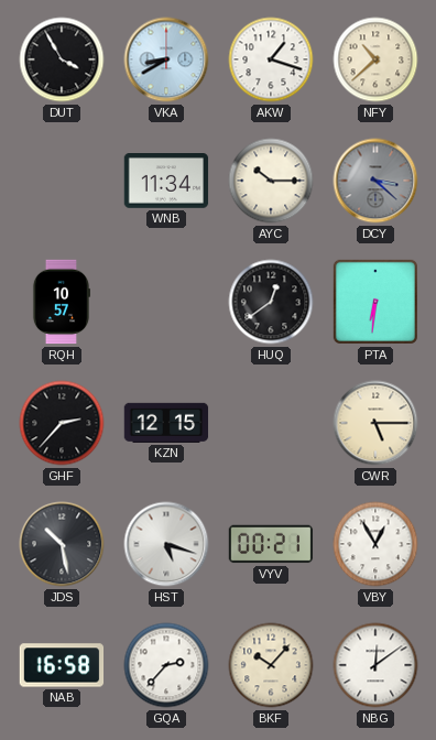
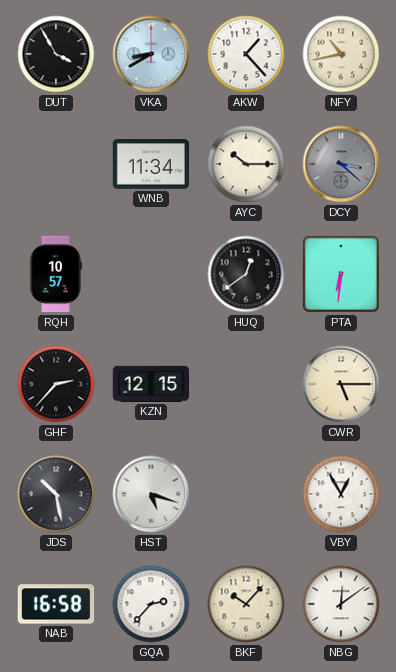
AKW: 1:18 -> 1:23
NFY: 10:38 -> 10:43
VYV: 00:21 -> none
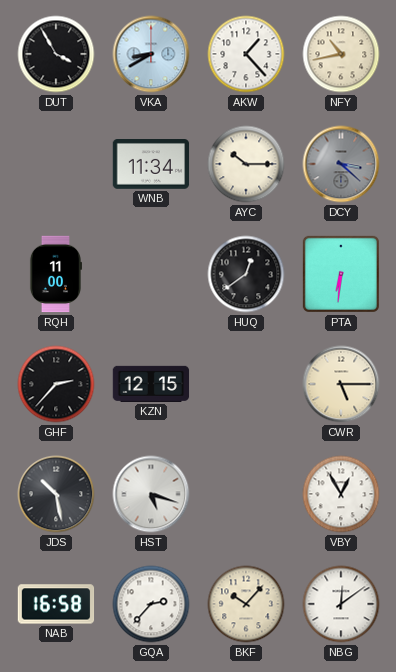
RQH: 10:57 -> 11:00
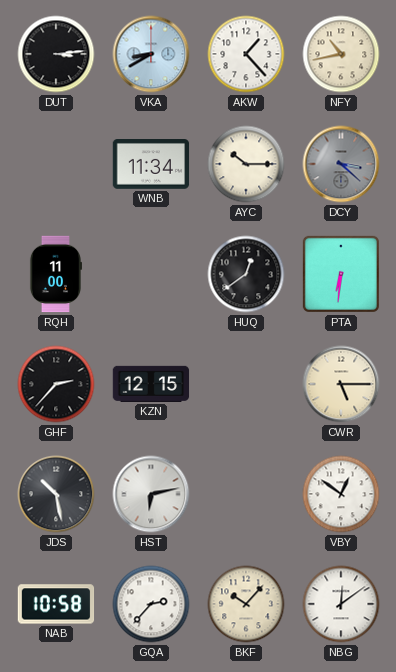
DUT: 3:55 -> 3:14
HST: 5:18 -> 6:13
VBY: 12:55 -> 12:51
NAB: 16:58 -> 10:58
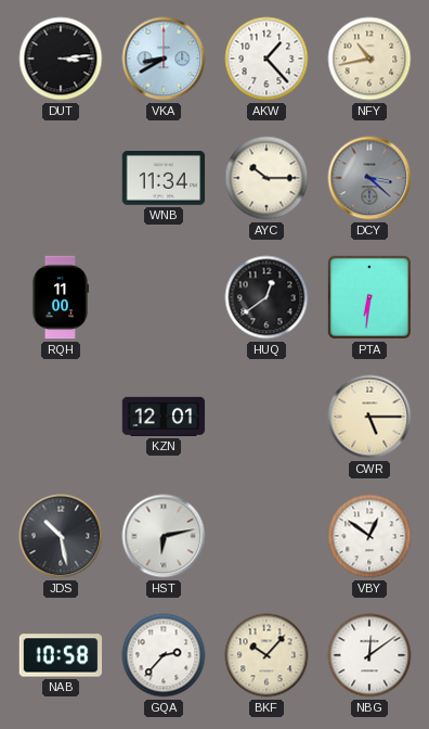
GHF: 2:37 -> none
KZN: 12:15 -> 12:01
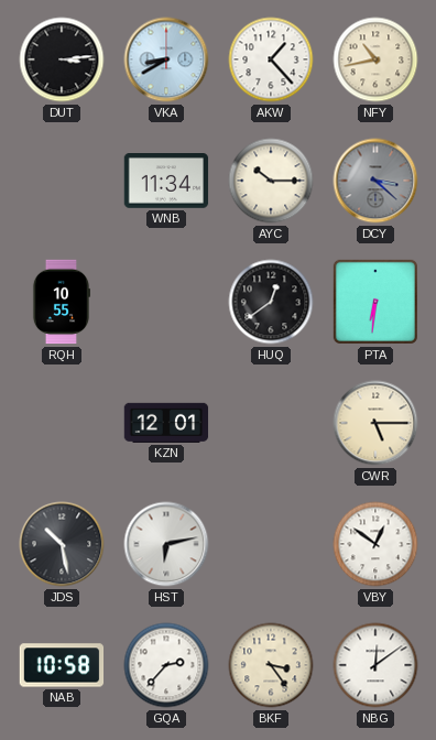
RQH: 11:00 -> 10:55
BKF: 10:07 -> 3:24
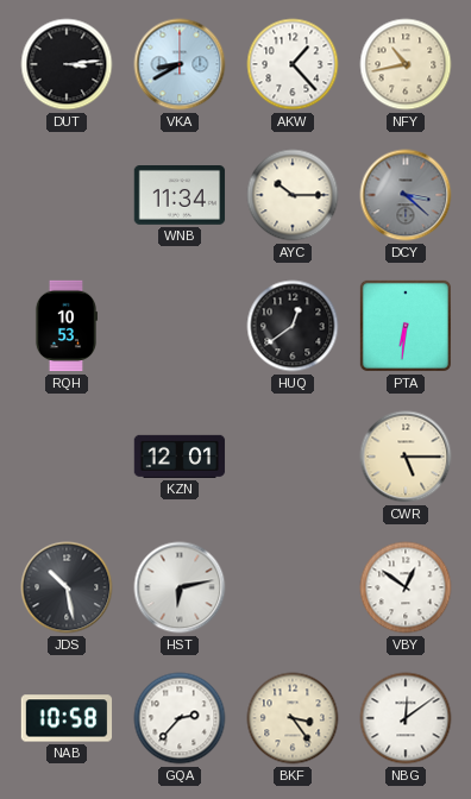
RQH: 10:55 -> 10:53
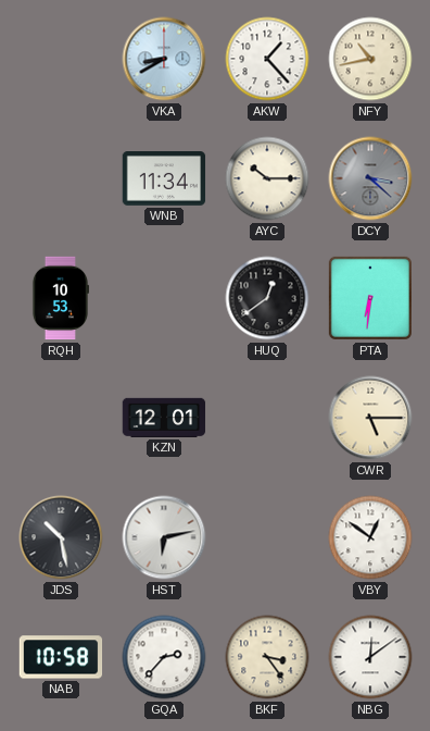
DUT: 3:14 -> none
